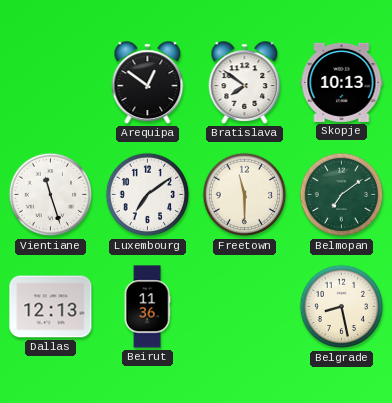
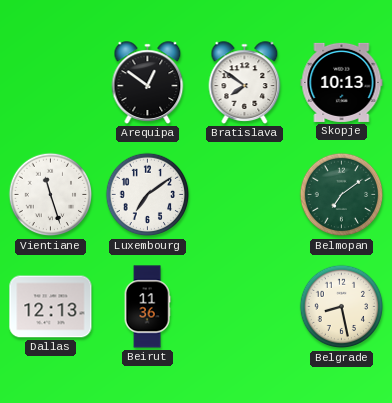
Freetown: 11:30 -> none
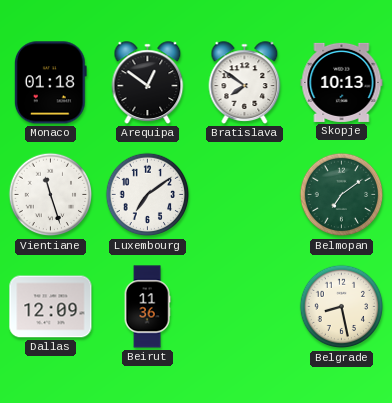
Monaco: none -> 01:18
Dallas: 12:13 -> 12:09
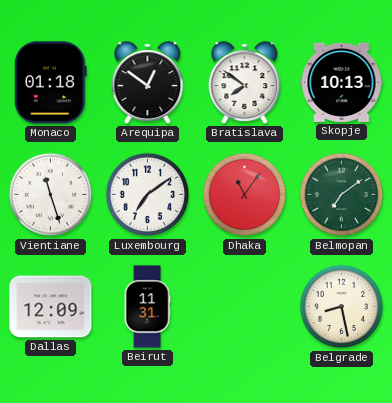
Dhaka: none -> 11:06
Beirut: 11:36 -> 11:31
